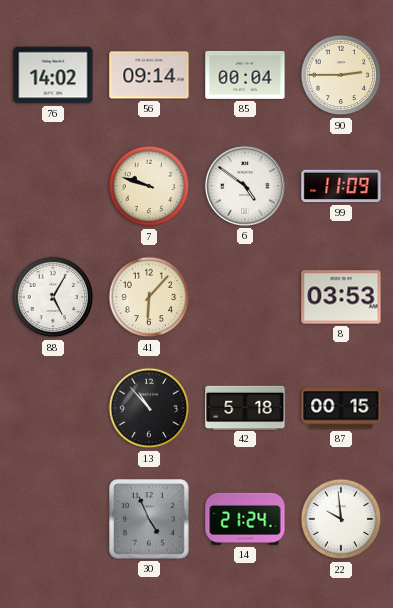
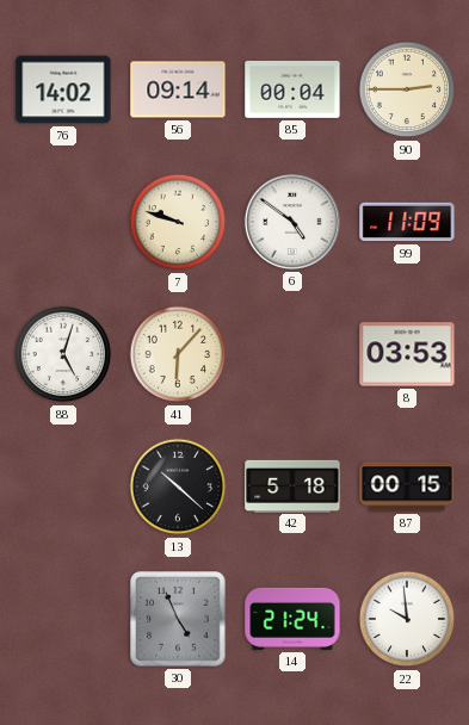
88: 5:05 -> 5:03
13: 10:53 -> 10:22
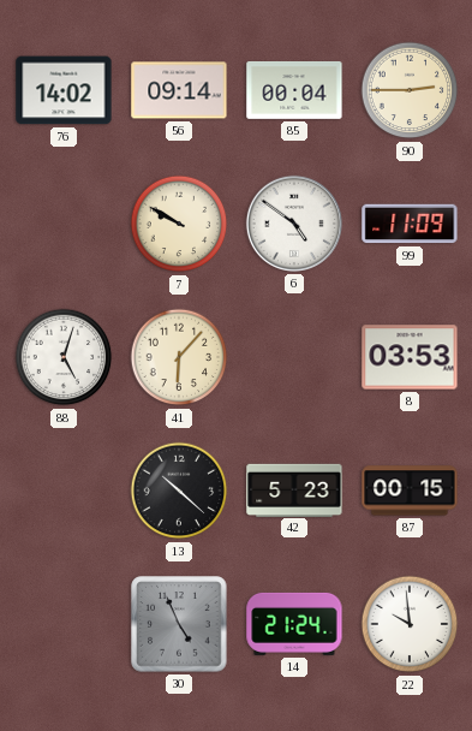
7: 9:48 -> 9:50
42: 5:18 -> 5:23
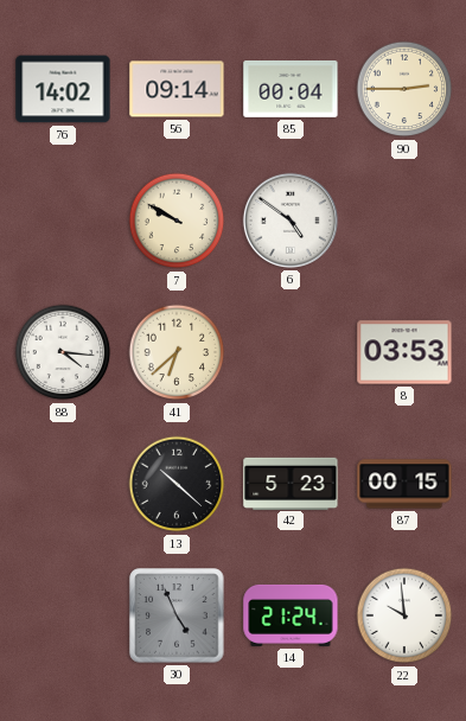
99: 11:09 -> none
88: 5:03 -> 4:16
41: 6:07 -> 6:38
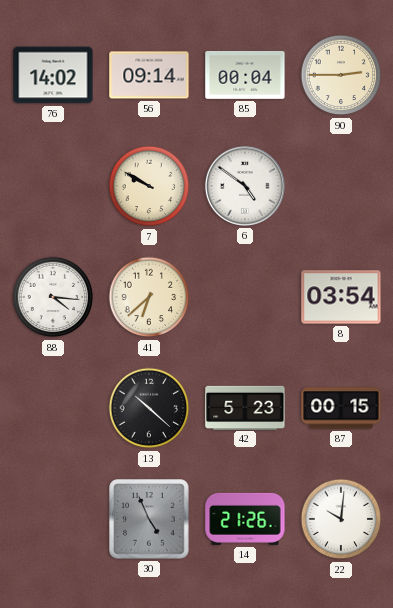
8: 03:53 -> 03:54
14: 21:24 -> 21:26
22: 9:59 -> 10:01
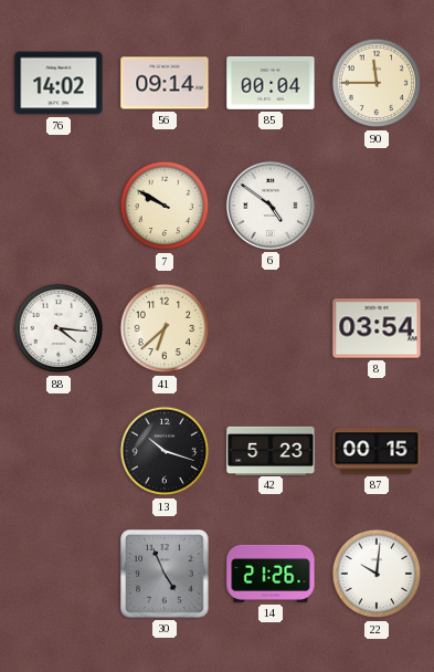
90: 2:45 -> 11:45
13: 10:22 -> 10:18
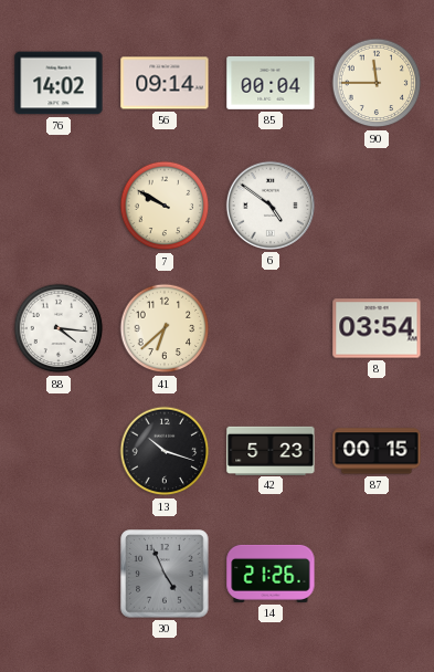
22: 10:01 -> none
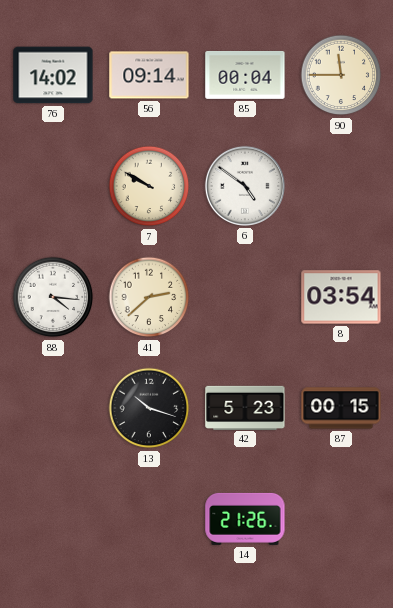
41: 6:38 -> 2:38
30: 4:56 -> none
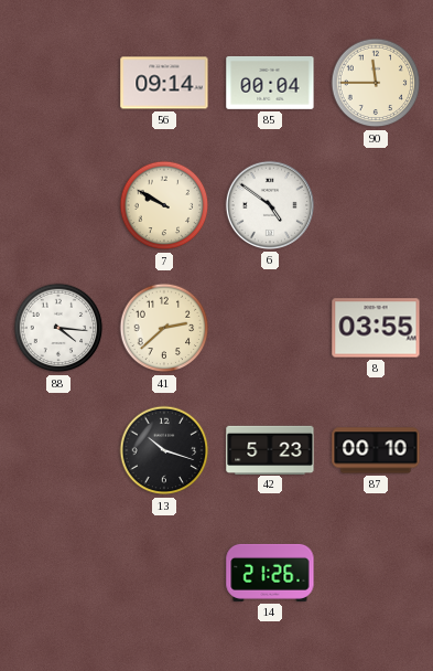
76: 14:02 -> none
8: 03:54 -> 03:55
87: 00:15 -> 00:10
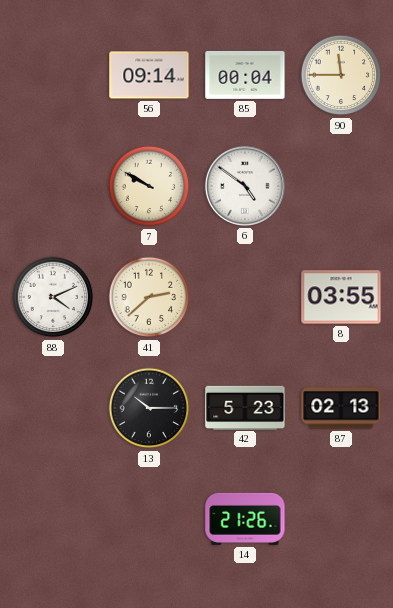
88: 4:16 -> 4:11
13: 10:18 -> 10:15
87: 00:10 -> 02:13
